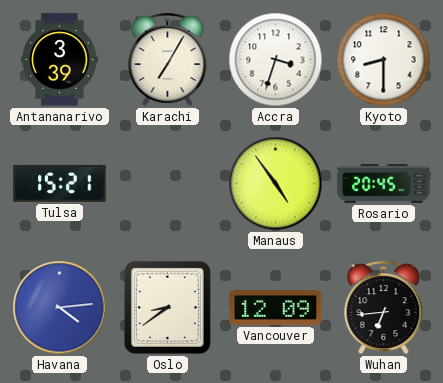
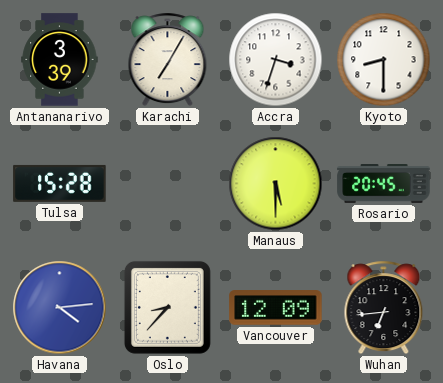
Tulsa: 15:21 -> 15:28
Manaus: 4:54 -> 5:30
Oslo: 8:39 -> 8:37
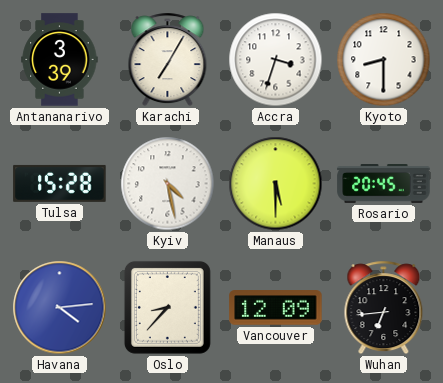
Kyiv: none -> 4:28
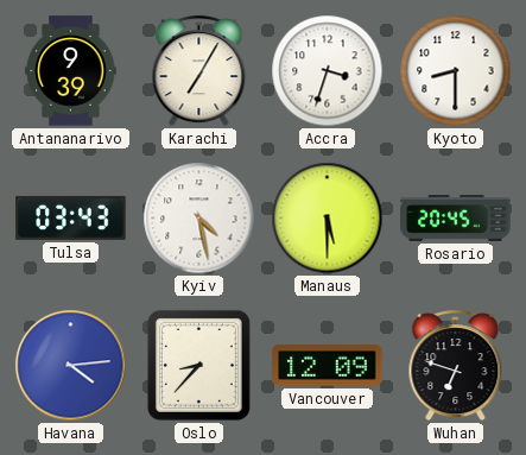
Antananarivo: 3:39 -> 9:39
Tulsa: 15:28 -> 03:43
Wuhan: 6:44 -> 6:48
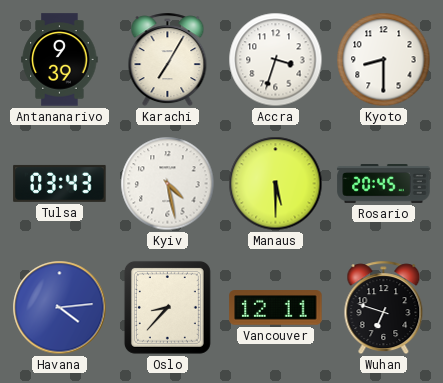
Vancouver: 12:09 -> 12:11
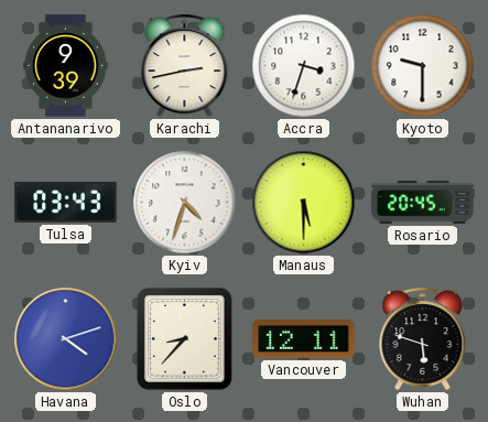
Karachi: 7:05 -> 2:43
Kyoto: 8:30 -> 9:30
Kyiv: 4:28 -> 4:33
Havana: 4:14 -> 4:12
Wuhan: 6:48 -> 5:48
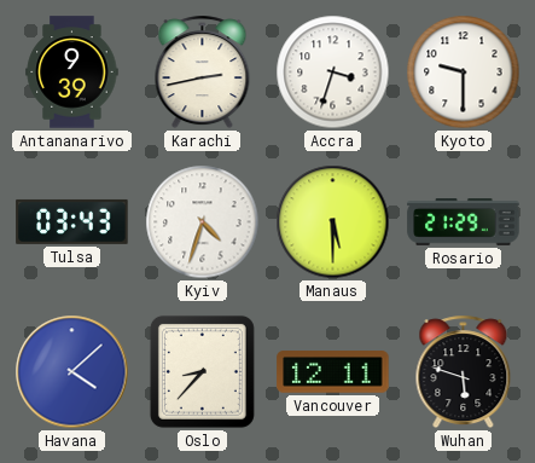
Rosario: 20:45 -> 21:29
Havana: 4:12 -> 4:08
